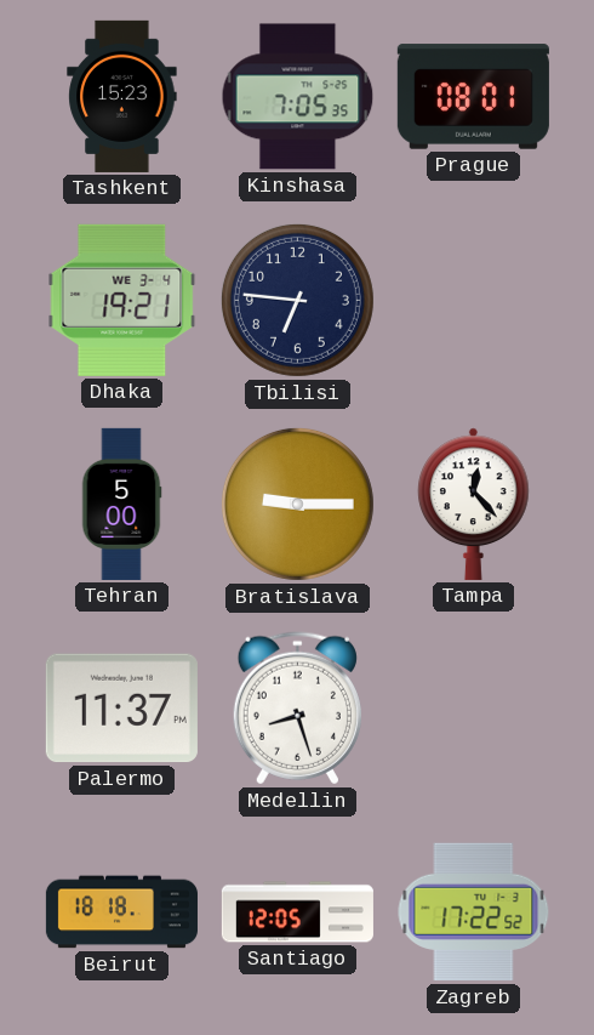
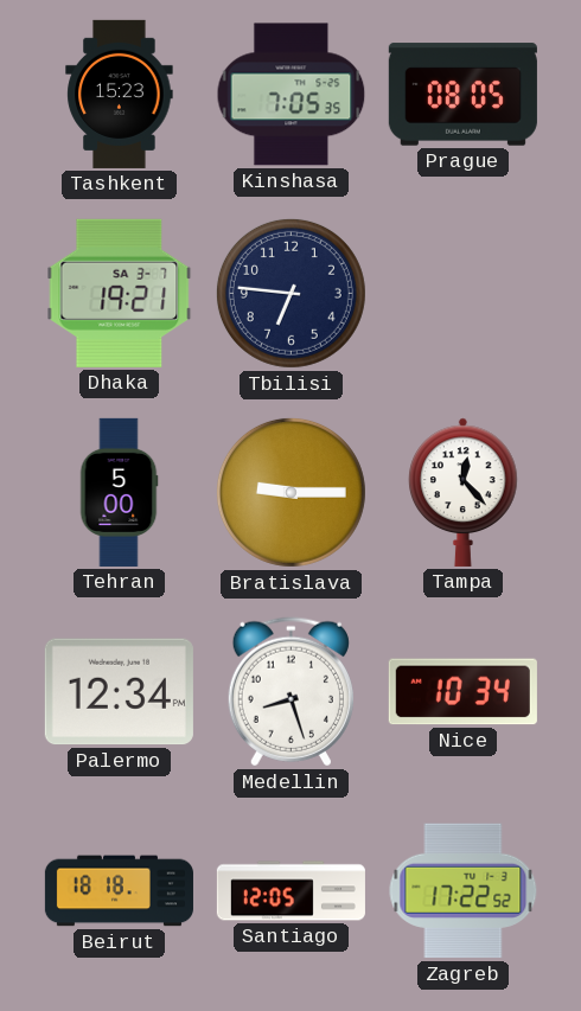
Prague: 08:01 -> 08:05
Dhaka date: WE 3-4 -> SA 3-7
Palermo: 11:37 -> 12:34
Nice: none -> 10:34
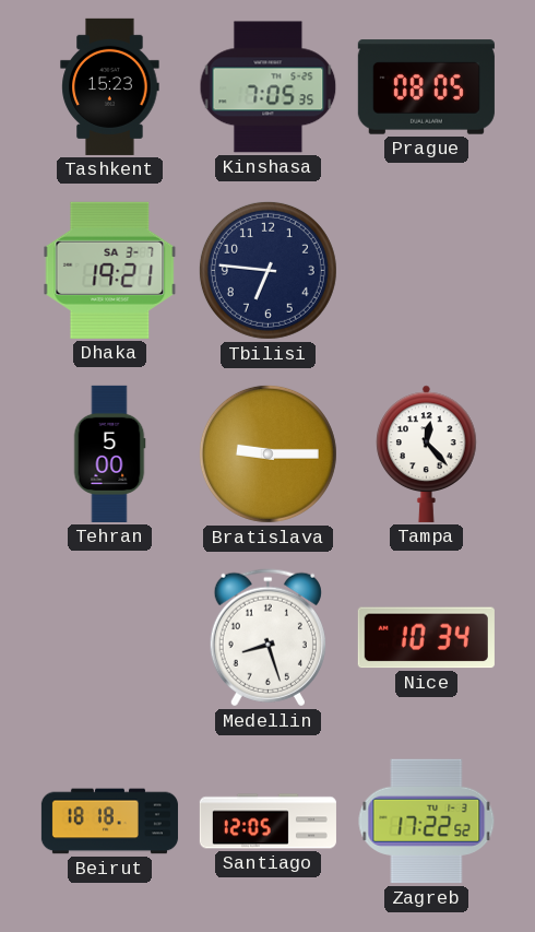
Palermo: 12:34 -> none
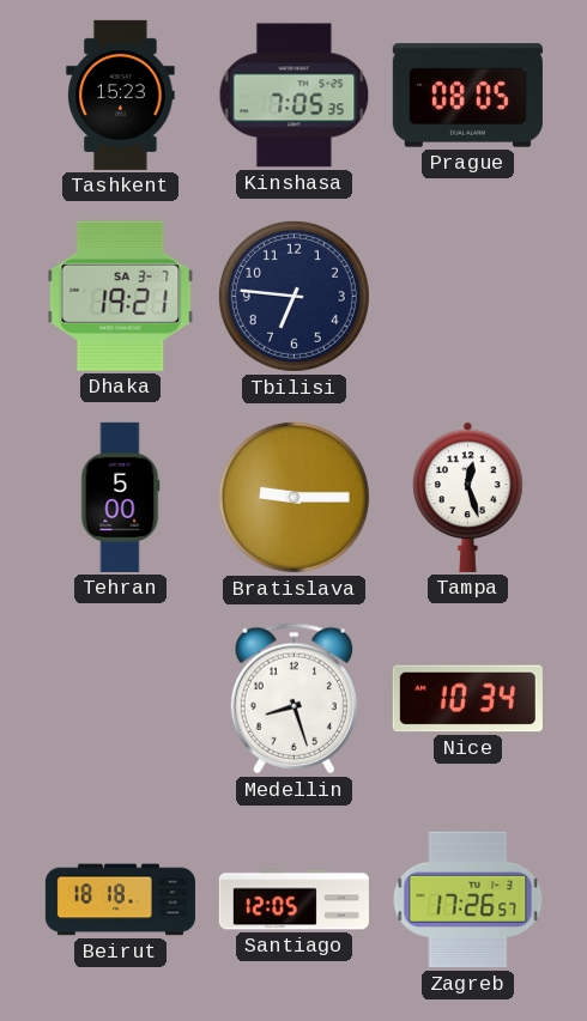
Tampa: 12:23 -> 12:27
Zagreb: 17:22 -> 17:26
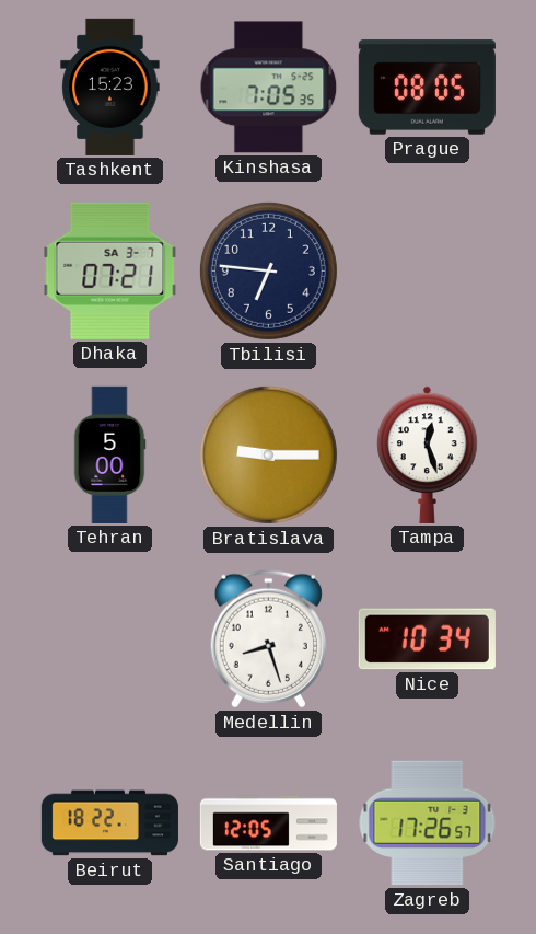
Dhaka: 19:21 -> 07:21
Beirut: 18:18 -> 18:22
